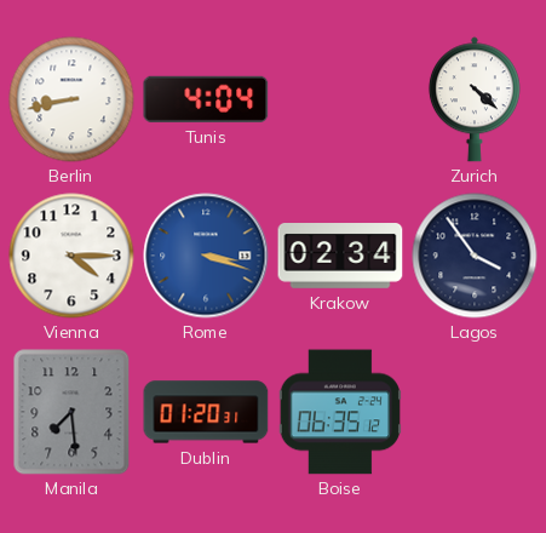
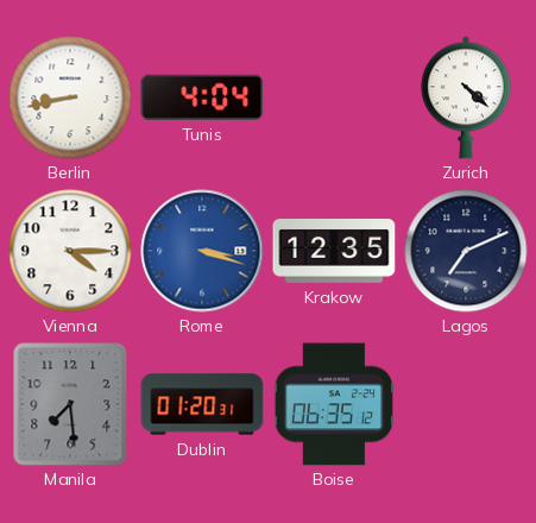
Krakow: 02:34 -> 12:35
Lagos: 3:54 -> 7:11
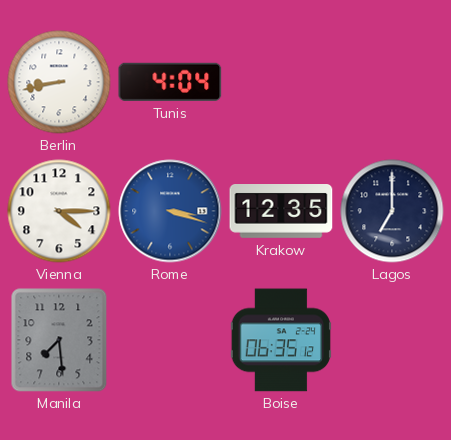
Zurich: 4:22 -> none
Lagos: 7:11 -> 7:00
Dublin: 01:20 -> none
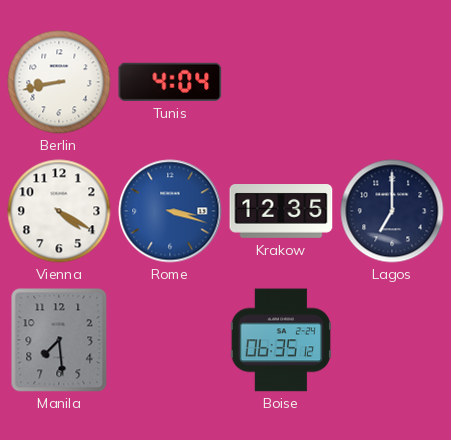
Vienna: 4:15 -> 4:20
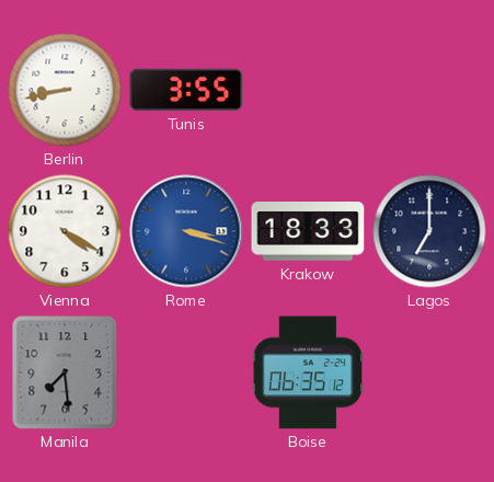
Tunis: 4:04 -> 3:55
Krakow: 12:35 -> 18:33
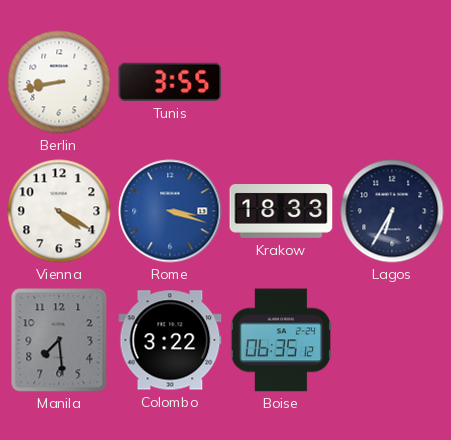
Lagos: 7:00 -> 6:35
Colombo: none -> 3:22
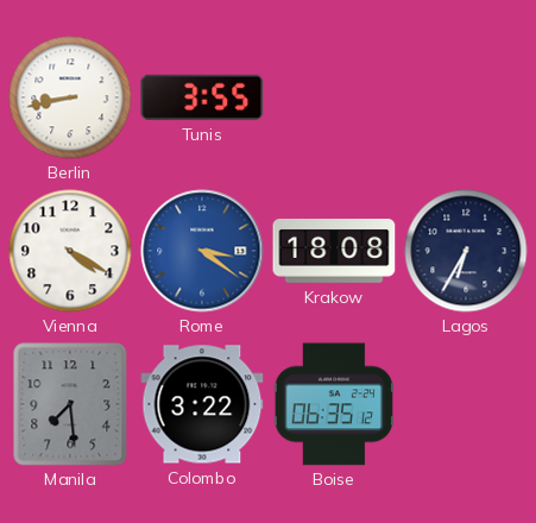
Rome: 3:18 -> 3:21
Krakow: 18:33 -> 18:08
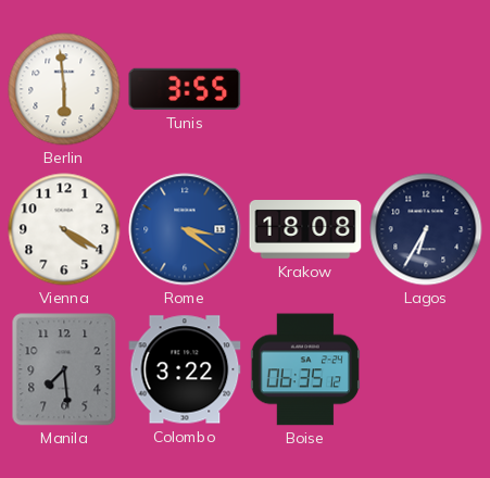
Berlin: 8:43 -> 5:59
